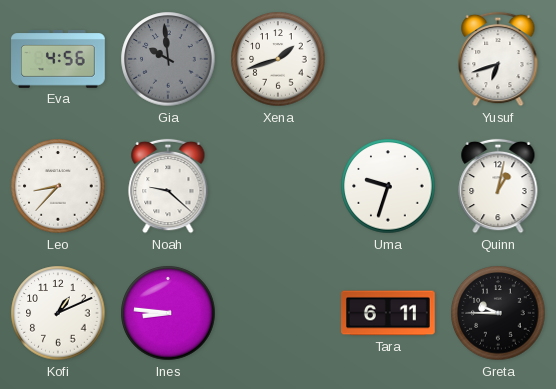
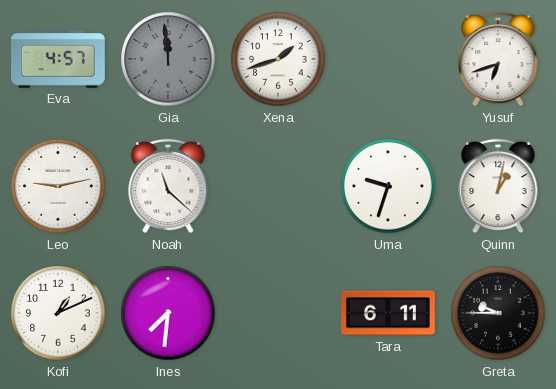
Eva: 4:56 -> 4:57
Gia: 9:59 -> 11:59
Leo: 8:37 -> 9:13
Noah: 9:22 -> 11:22
Ines: 8:46 -> 7:31
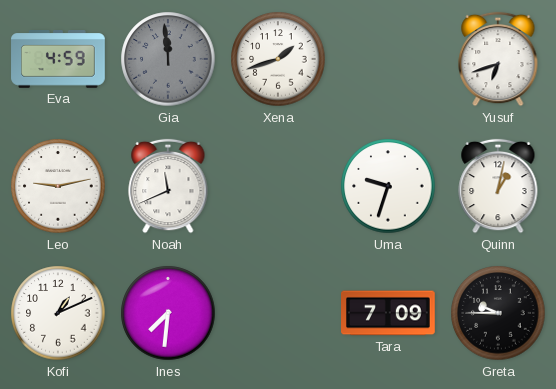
Eva: 4:57 -> 4:59
Noah: 11:22 -> 11:41
Tara: 6:11 -> 7:09
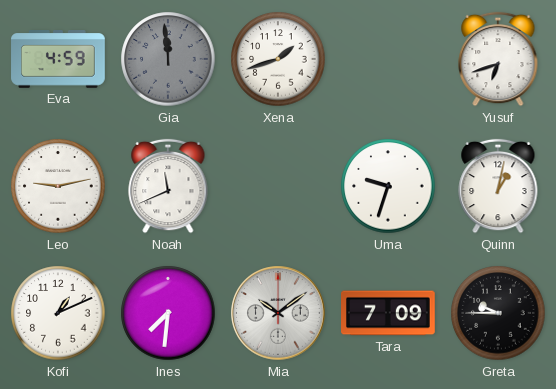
Mia: none -> 10:09
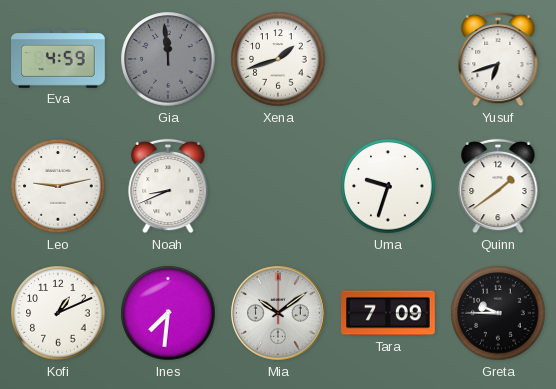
Noah: 11:41 -> 8:41
Quinn: 1:02 -> 1:39
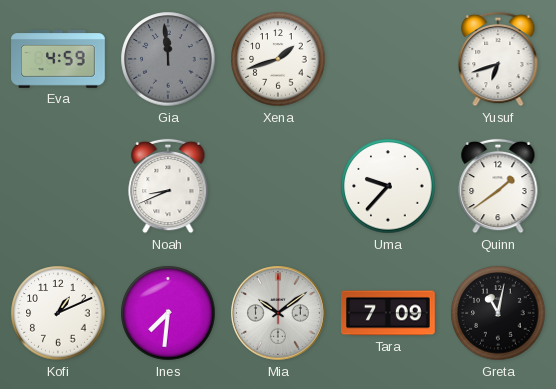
Leo: 9:13 -> none
Uma: 9:33 -> 9:37
Greta: 9:45 -> 11:02
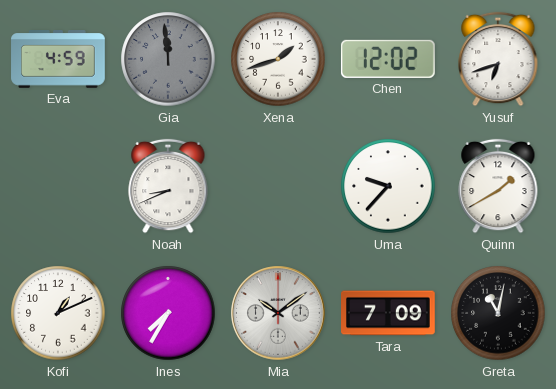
Chen: none -> 12:02
Quinn: 1:39 -> 1:40
Ines: 7:31 -> 7:35
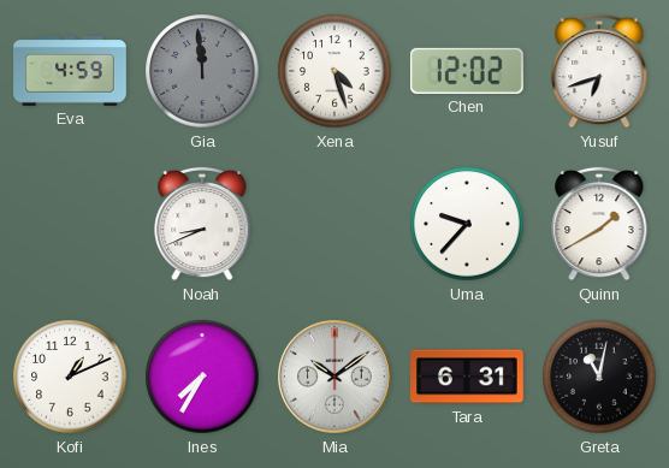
Xena: 1:42 -> 4:27
Tara: 7:09 -> 6:31
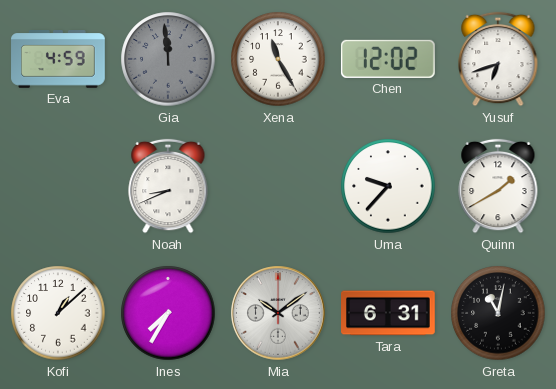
Xena: 4:27 -> 11:25
Kofi: 1:11 -> 1:08
